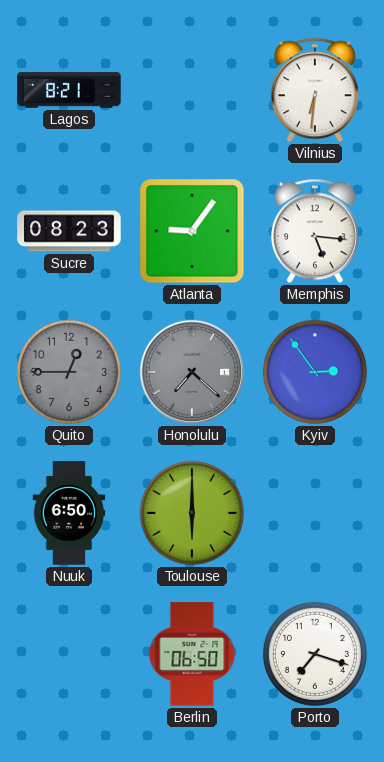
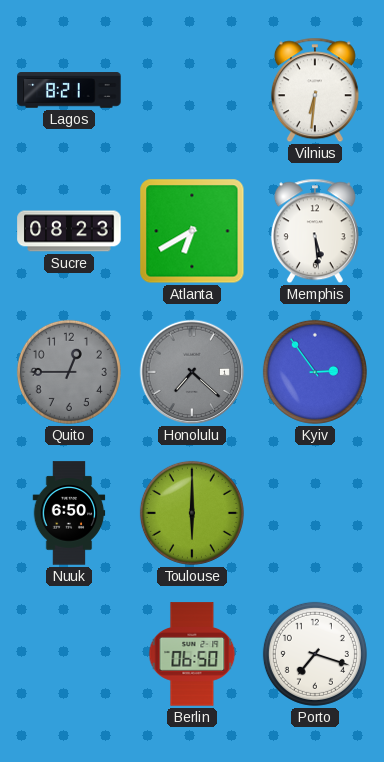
Atlanta: 9:06 -> 6:40
Memphis: 5:16 -> 5:29
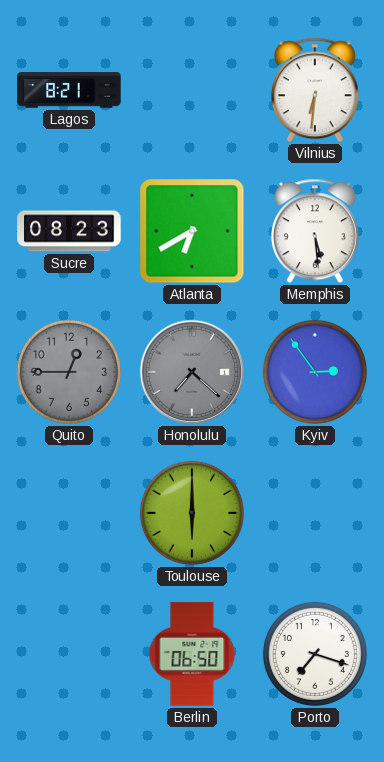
Nuuk: 6:50 -> none
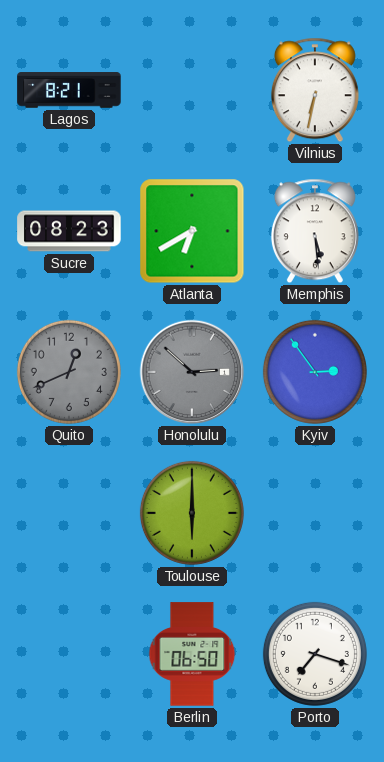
Vilnius: 6:31 -> 6:32
Quito: 12:45 -> 12:41
Honolulu: 7:22 -> 2:52
